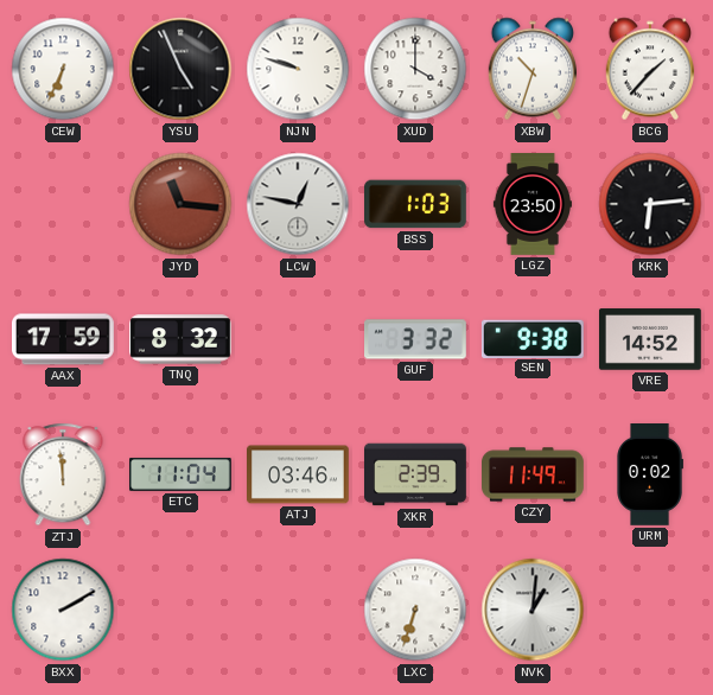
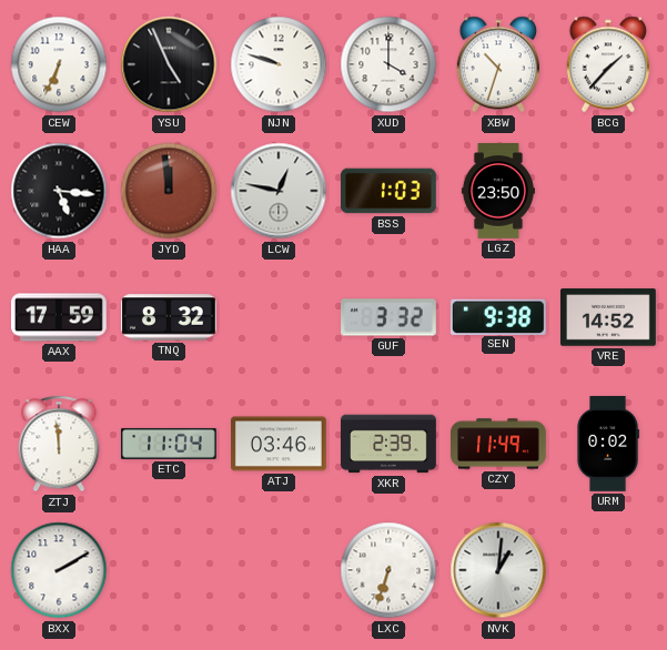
HAA: none -> 5:16
JYD: 11:16 -> 11:59
KRK: 6:14 -> none
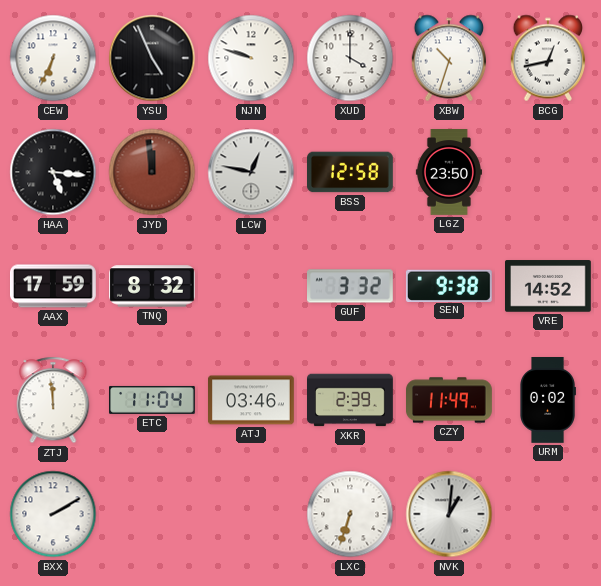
BCG: 1:37 -> 12:43
BSS: 1:03 -> 12:58
